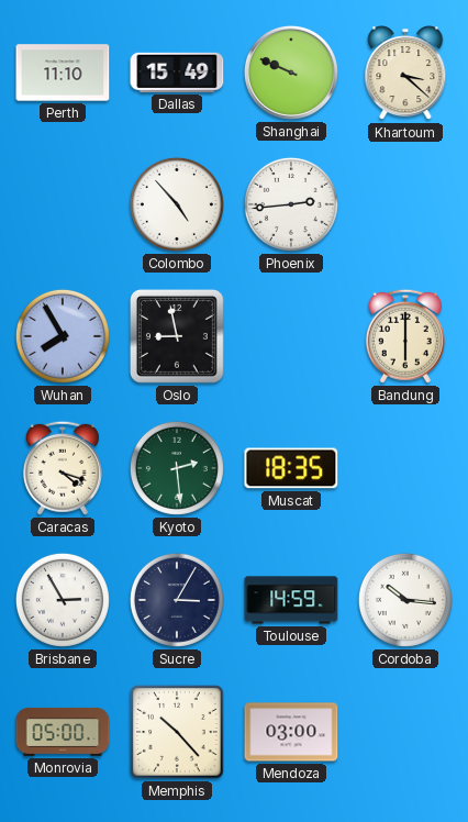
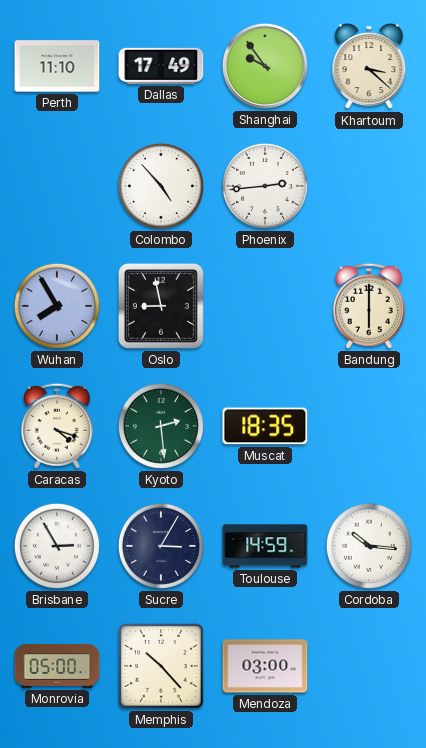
Dallas: 15:49 -> 17:49
Shanghai: 9:49 -> 9:54
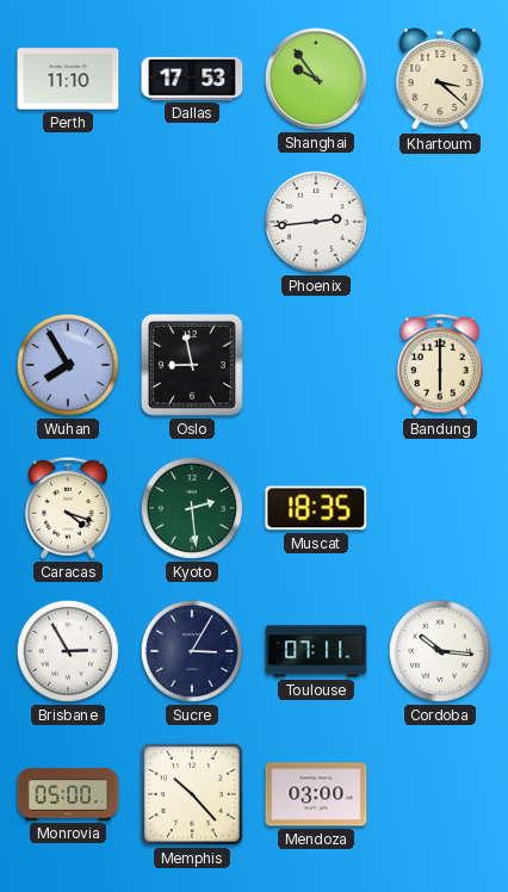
Dallas: 17:49 -> 17:53
Colombo: 4:53 -> none
Toulouse: 14:59 -> 07:11
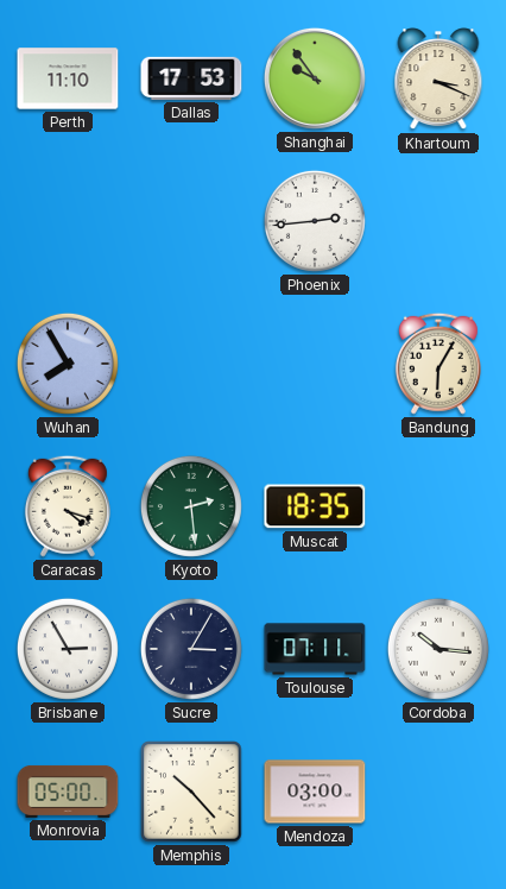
Khartoum: 3:22 -> 3:19
Oslo: 8:58 -> none
Bandung: 6:00 -> 6:05
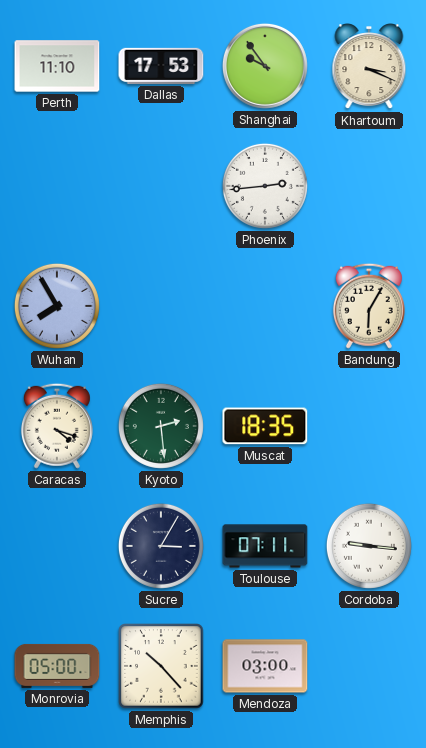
Brisbane: 2:55 -> none
Cordoba: 10:16 -> 9:16
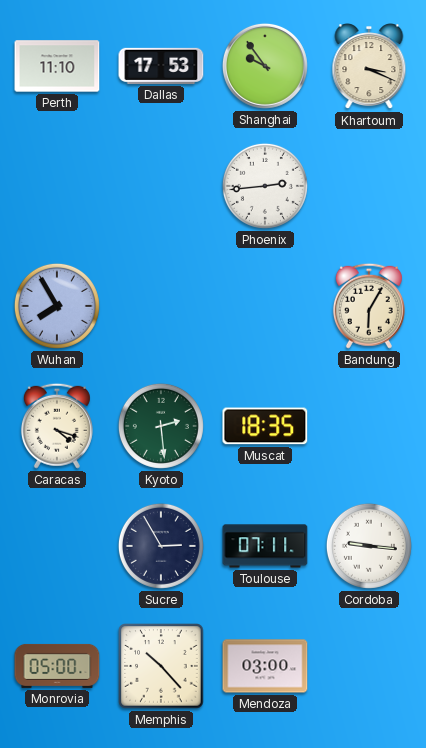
Sucre: 3:05 -> 2:55
